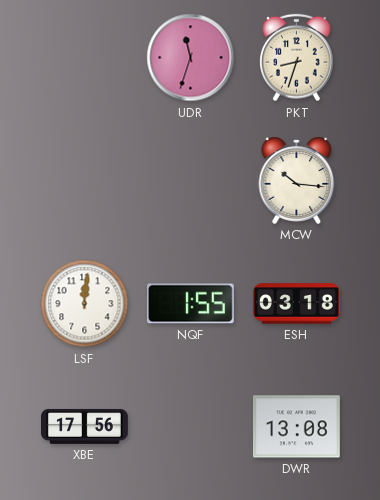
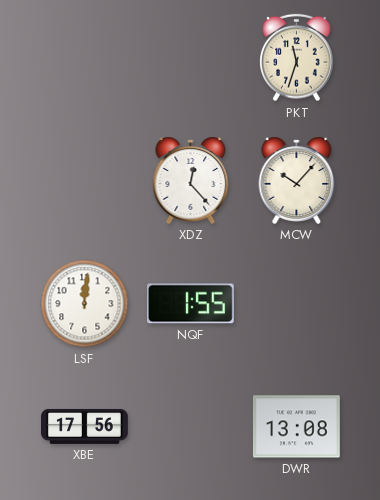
UDR: 11:33 -> none
PKT: 8:33 -> 11:33
XDZ: none -> 12:23
MCW: 10:16 -> 10:07
ESH: 03:18 -> none
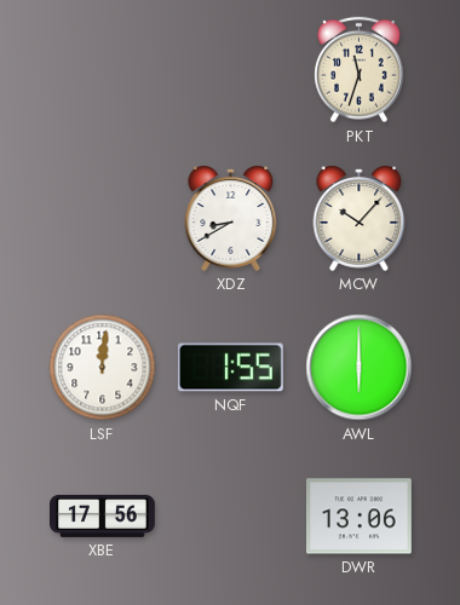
XDZ: 12:23 -> 8:40
AWL: none -> 6:00
DWR: 13:08 -> 13:06
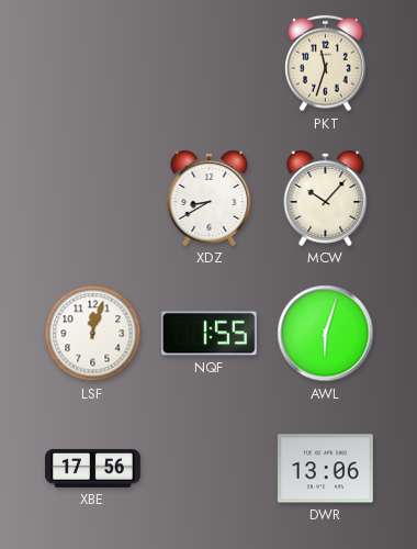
LSF: 12:01 -> 12:03
AWL: 6:00 -> 6:03
